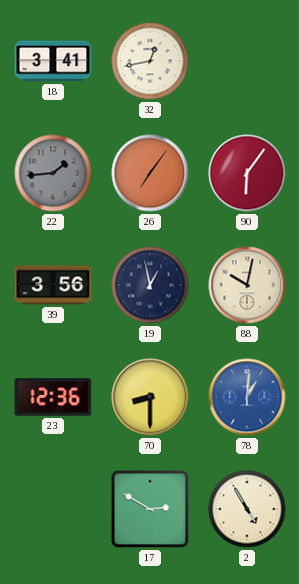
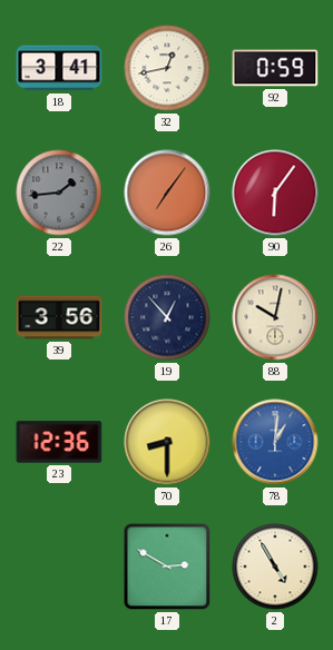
92: none -> 0:59
19: 12:58 -> 12:53
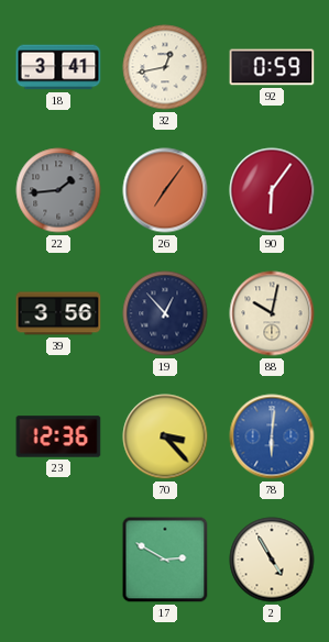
70: 8:30 -> 3:23
78: 1:01 -> 6:01
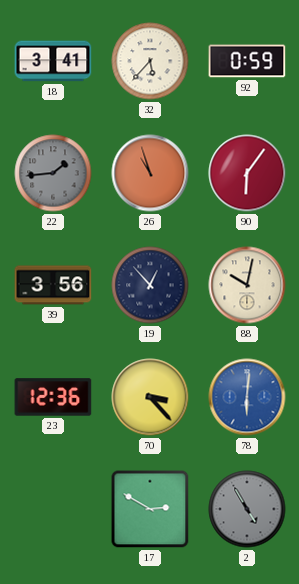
32: 12:43 -> 5:37
26: 7:06 -> 10:57
2 dial: cream -> grey
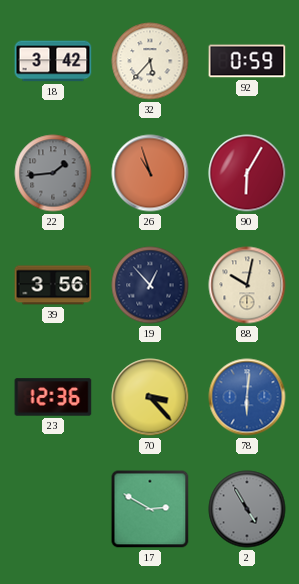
18: 3:41 -> 3:42
90: 6:06 -> 6:05
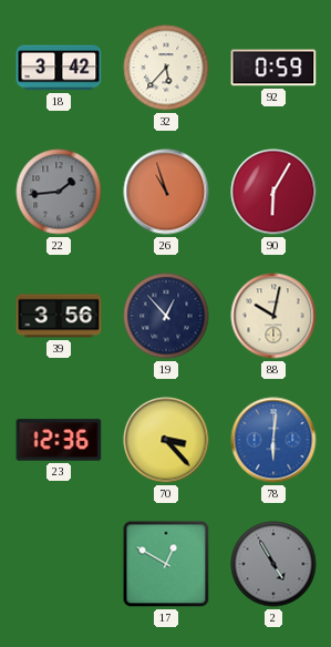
17: 2:50 -> 12:50
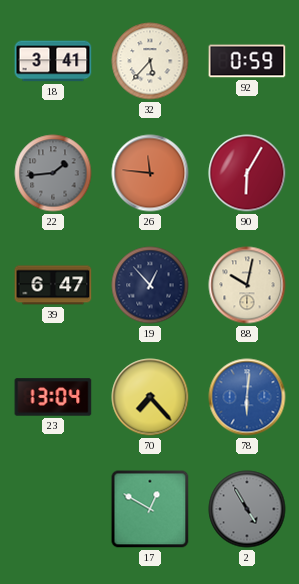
18: 3:42 -> 3:41
26: 10:57 -> 11:46
39: 3:56 -> 6:47
23: 12:36 -> 13:04
70: 3:23 -> 7:23
